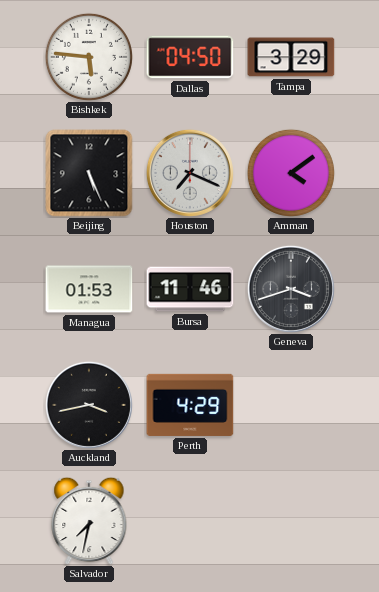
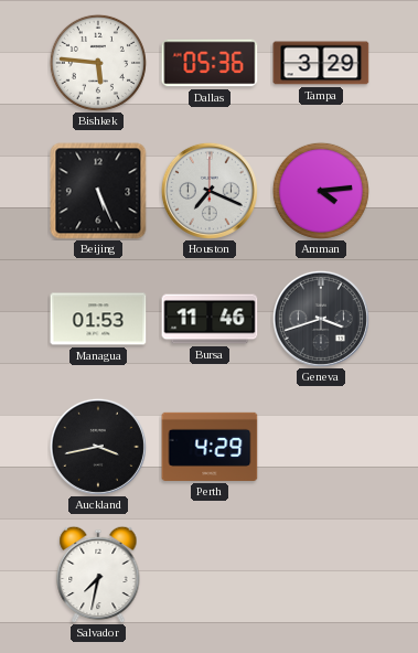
Dallas: 04:50 -> 05:36
Amman: 4:09 -> 4:14
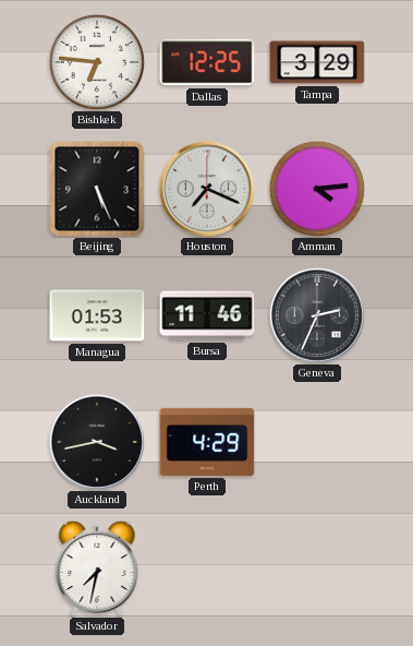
Bishkek: 5:46 -> 6:46
Dallas: 05:36 -> 12:25
Geneva: 3:42 -> 2:34
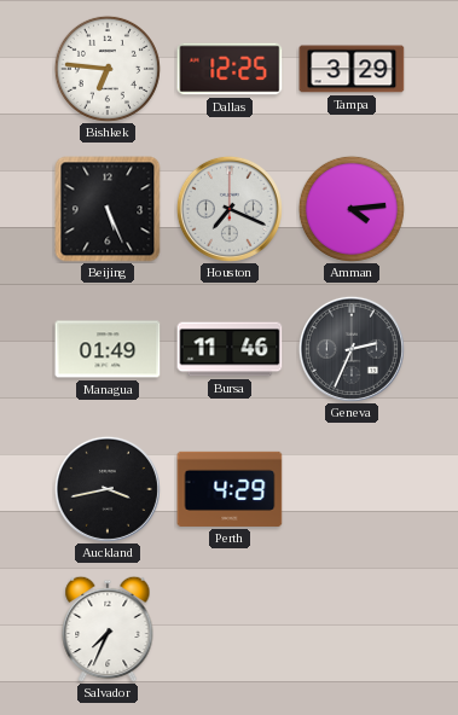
Managua: 01:53 -> 01:49
Salvador: 7:32 -> 7:34
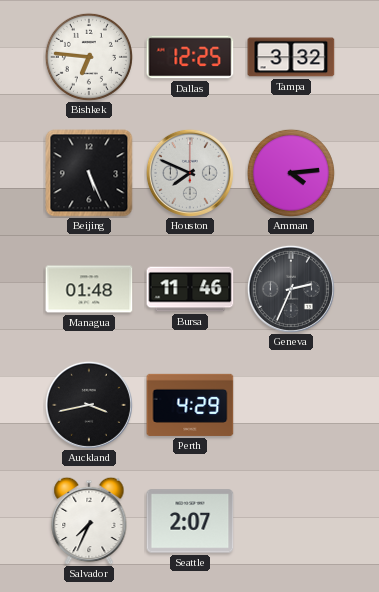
Tampa: 3:29 -> 3:32
Houston: 7:19 -> 7:49
Managua: 01:49 -> 01:48
Seattle: none -> 2:07
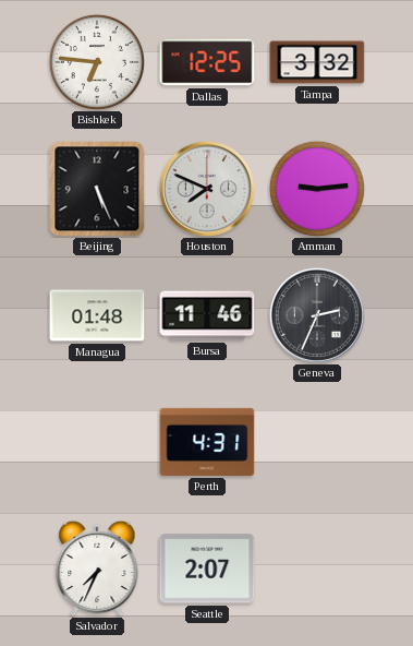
Amman: 4:14 -> 9:14
Auckland: 3:43 -> none
Perth: 4:29 -> 4:31
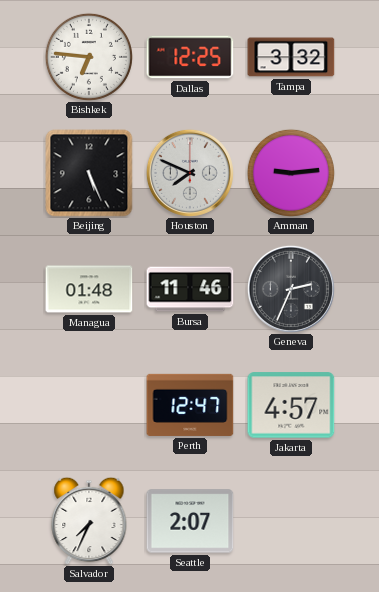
Perth: 4:31 -> 12:47
Jakarta: none -> 4:57
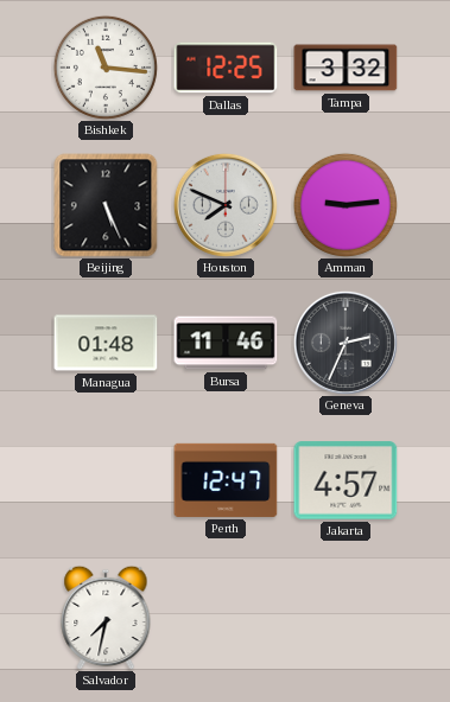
Bishkek: 6:46 -> 11:16
Salvador: 7:34 -> 7:32
Seattle: 2:07 -> none
